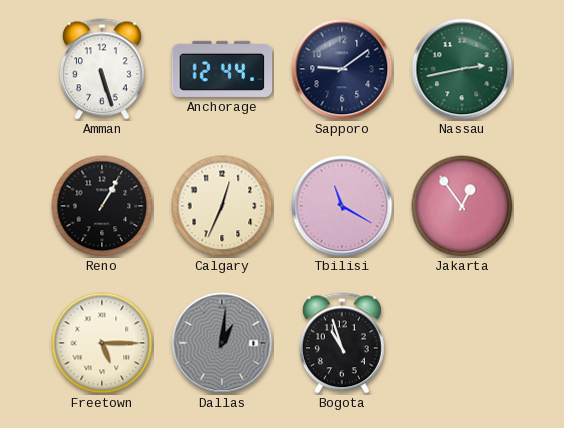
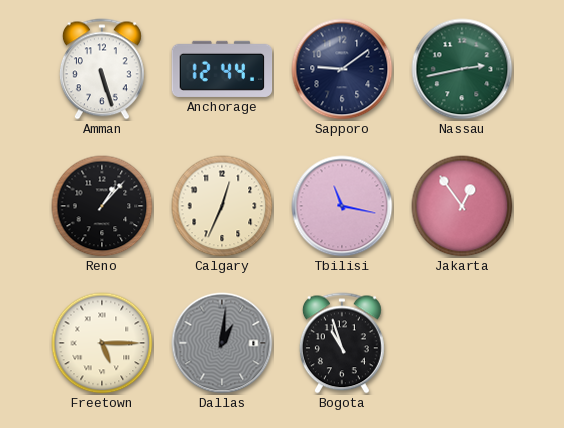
Reno: 1:05 -> 1:07
Tbilisi: 11:20 -> 11:17
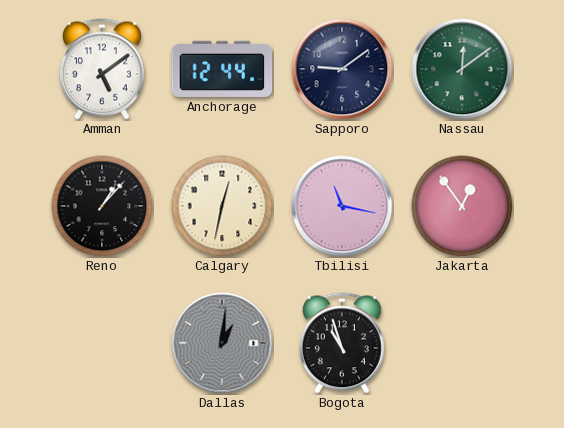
Amman: 5:27 -> 5:09
Nassau: 2:43 -> 12:09
Calgary: 12:34 -> 12:32
Freetown: 5:15 -> none
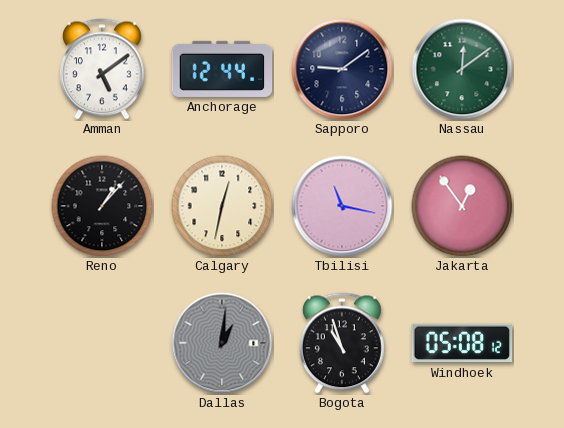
Windhoek: none -> 05:08
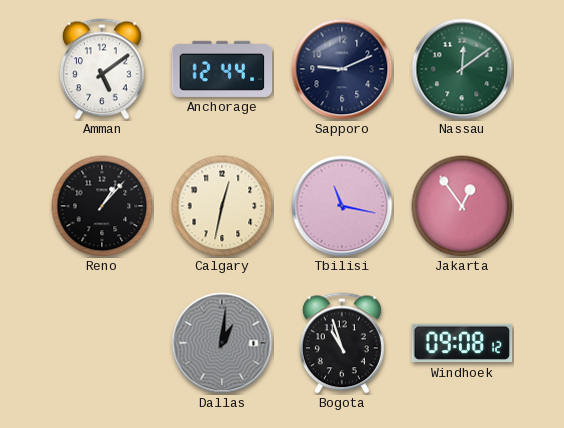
Sapporo: 9:09 -> 9:11
Windhoek: 05:08 -> 09:08
